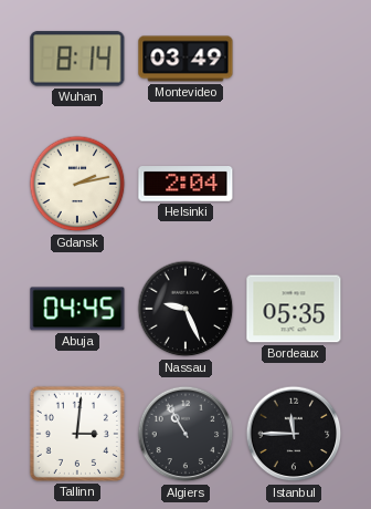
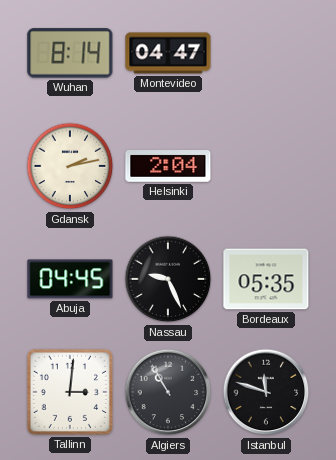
Montevideo: 03:49 -> 04:47
Istanbul: 11:45 -> 11:48
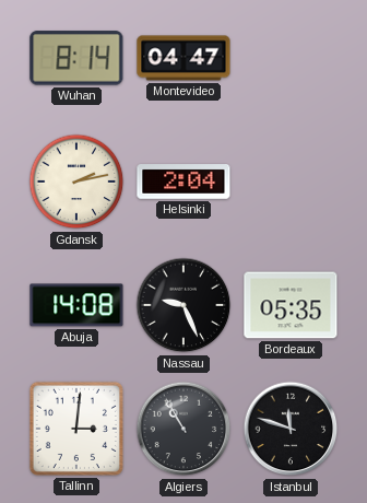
Abuja: 04:45 -> 14:08
